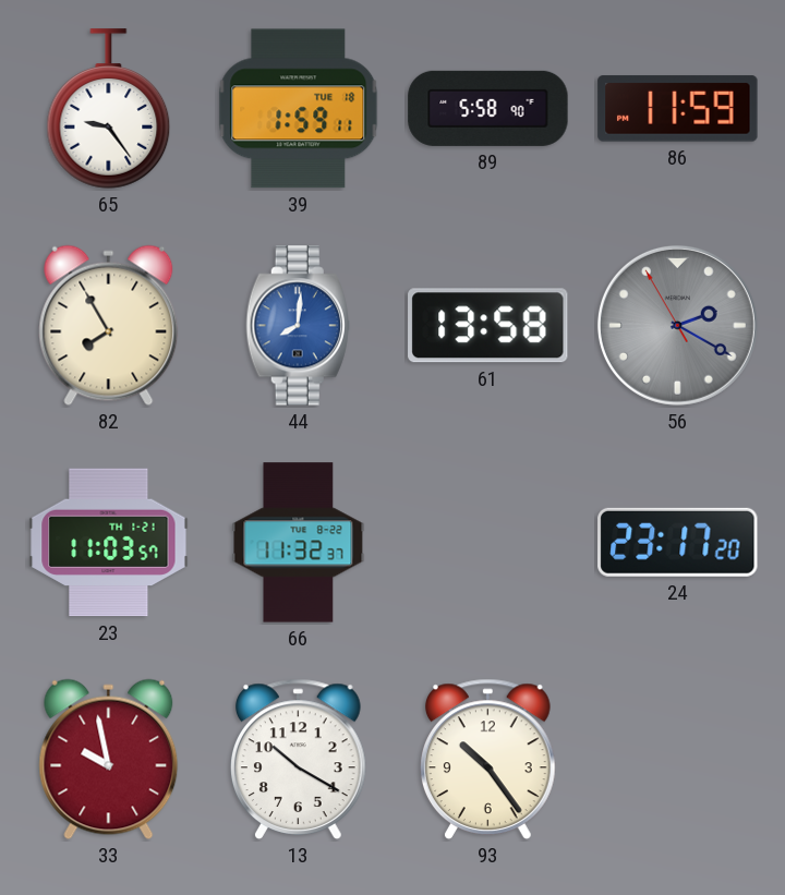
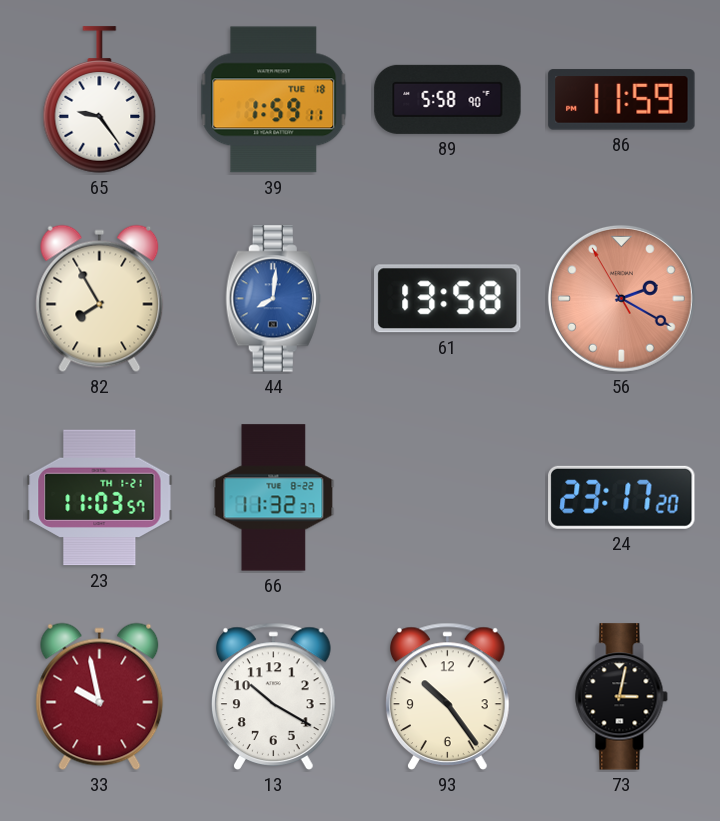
56 dial: grey -> salmon
73: none -> 3:02
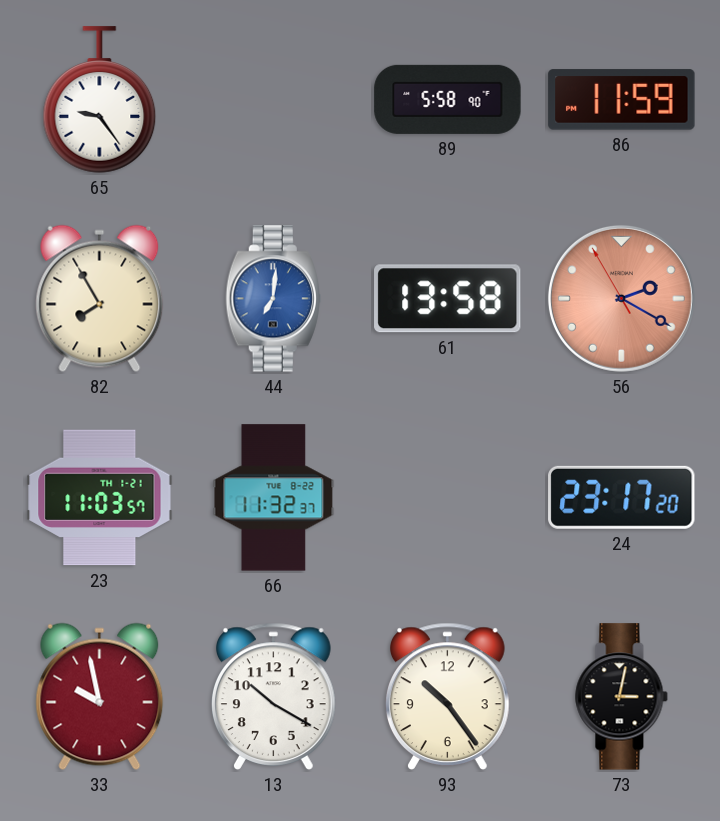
39: 1:59 -> none
44: 8:01 -> 7:01
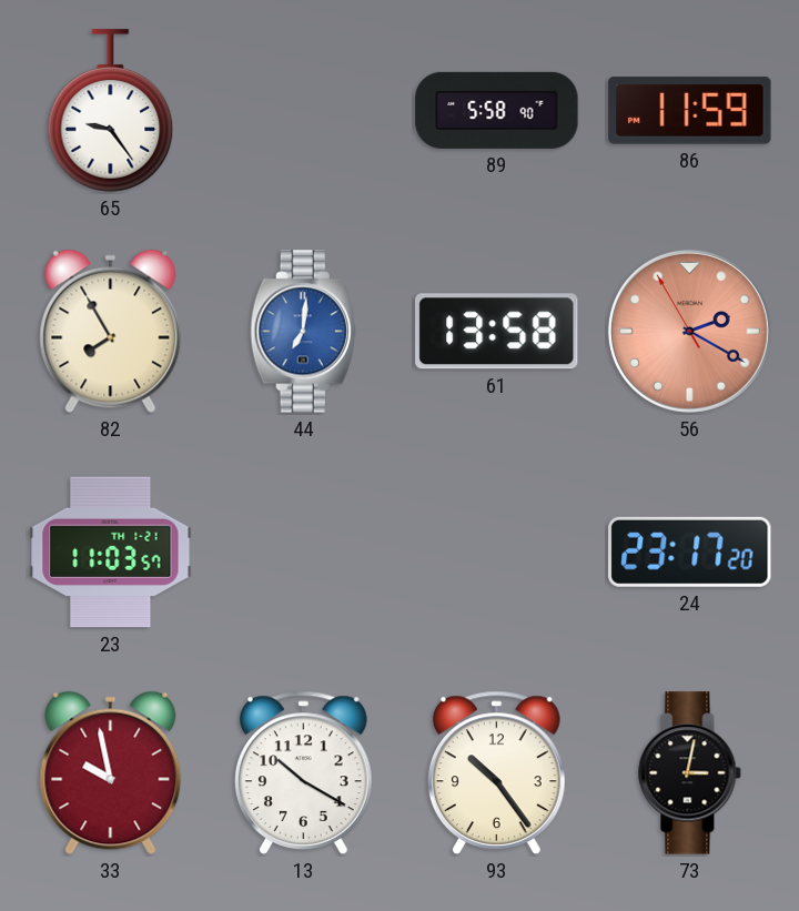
66: 11:32 -> none
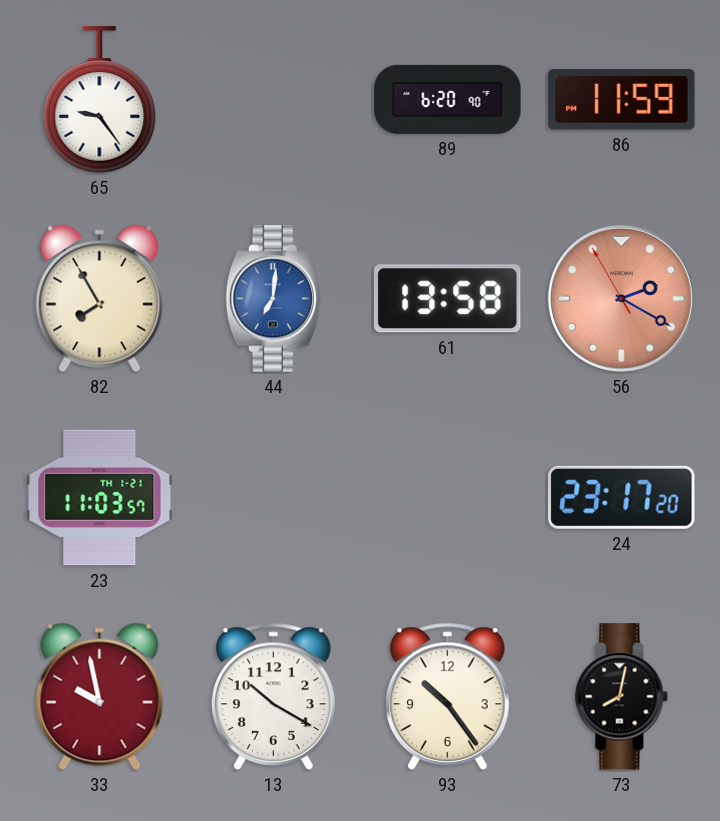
89: 5:58 -> 6:20
73: 3:02 -> 8:02
